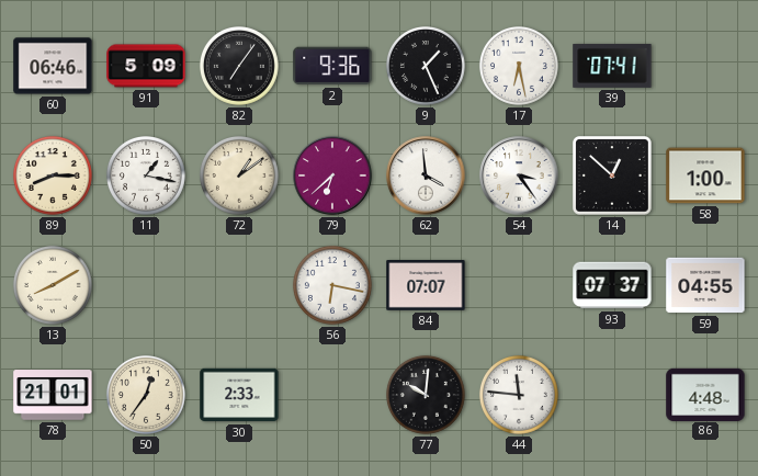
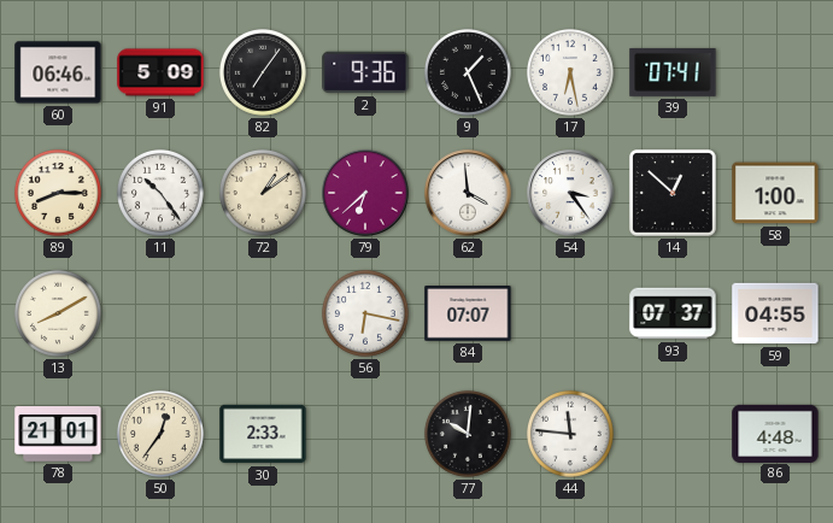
11: 1:17 -> 10:24
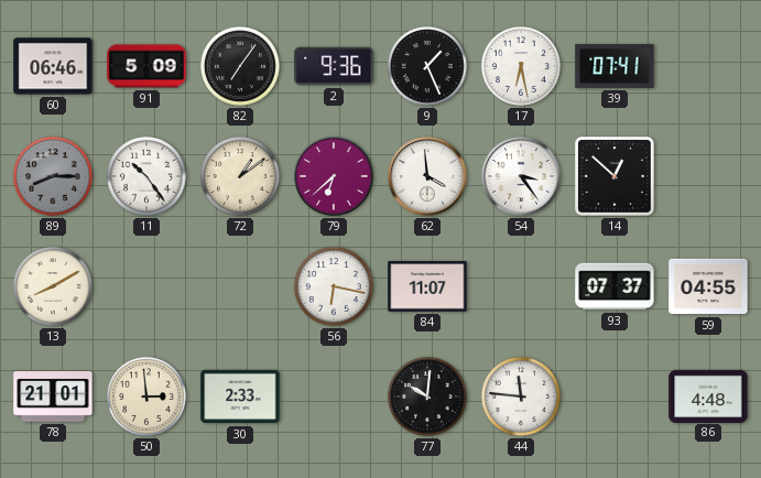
89 dial: cream -> grey
58: 1:00 -> none
84: 07:07 -> 11:07
50: 12:36 -> 2:59
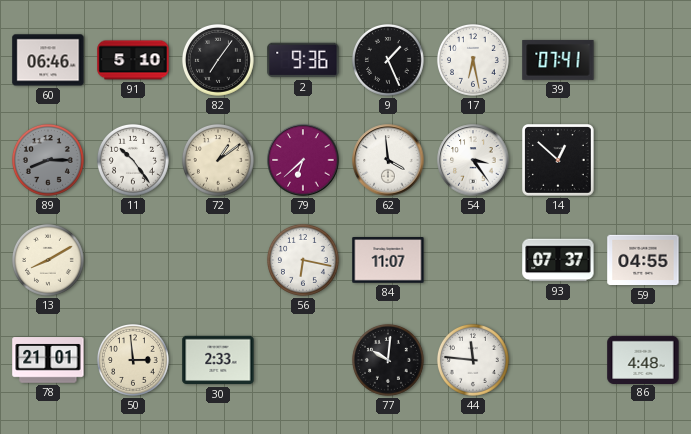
91: 5:09 -> 5:10
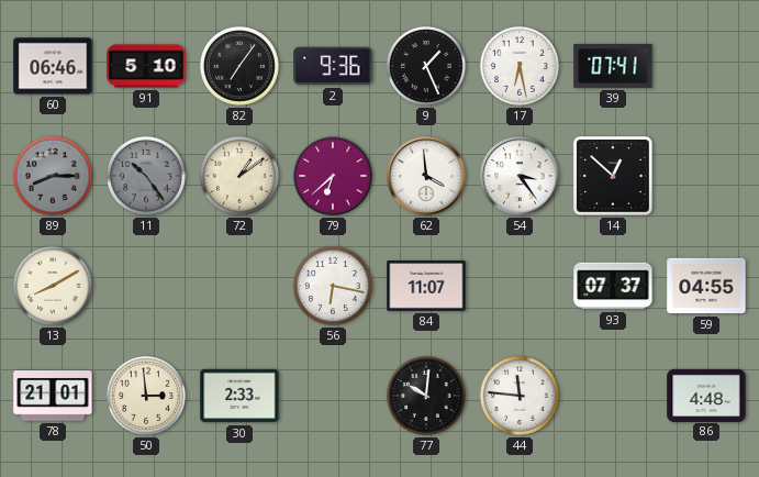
11 dial: white -> grey
